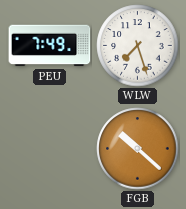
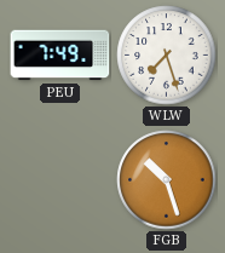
FGB: 10:22 -> 10:27
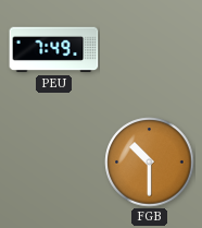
WLW: 7:27 -> none
FGB: 10:27 -> 10:30
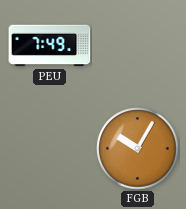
FGB: 10:30 -> 10:05
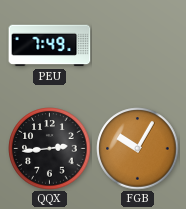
QQX: none -> 2:44
